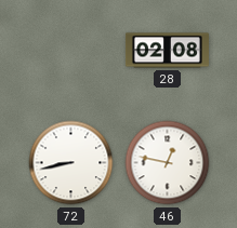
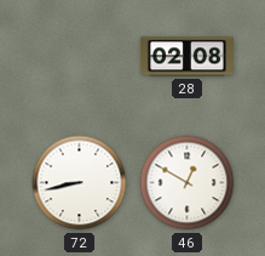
46: 12:47 -> 12:50
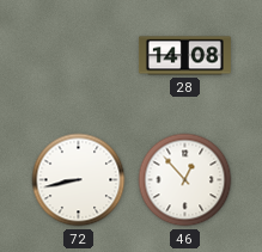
28: 02:08 -> 14:08
46: 12:50 -> 12:53
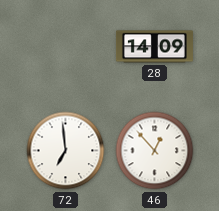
28: 14:08 -> 14:09
72: 8:43 -> 6:59
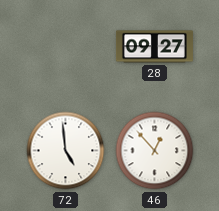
28: 14:09 -> 09:27
72: 6:59 -> 4:59
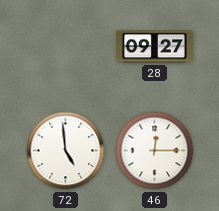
46: 12:53 -> 12:15
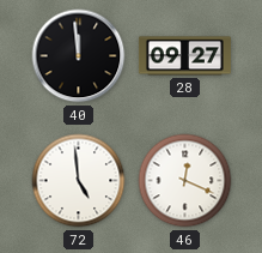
40: none -> 11:59
46: 12:15 -> 12:19
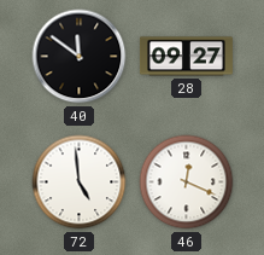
40: 11:59 -> 11:51
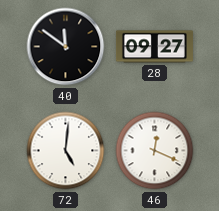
72: 4:59 -> 5:01
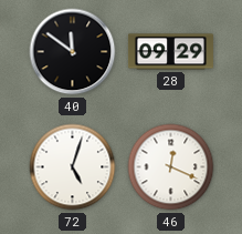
28: 09:27 -> 09:29
72: 5:01 -> 5:03
